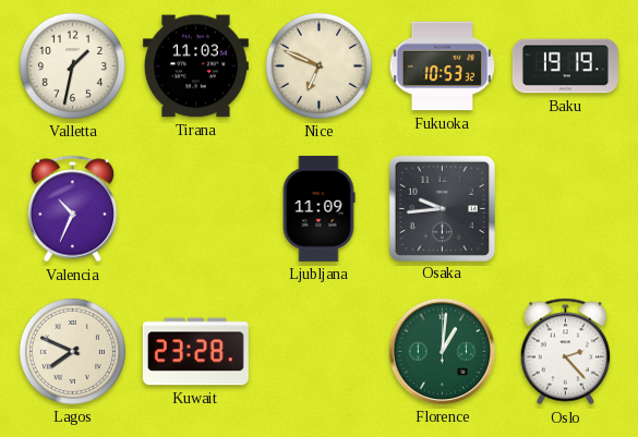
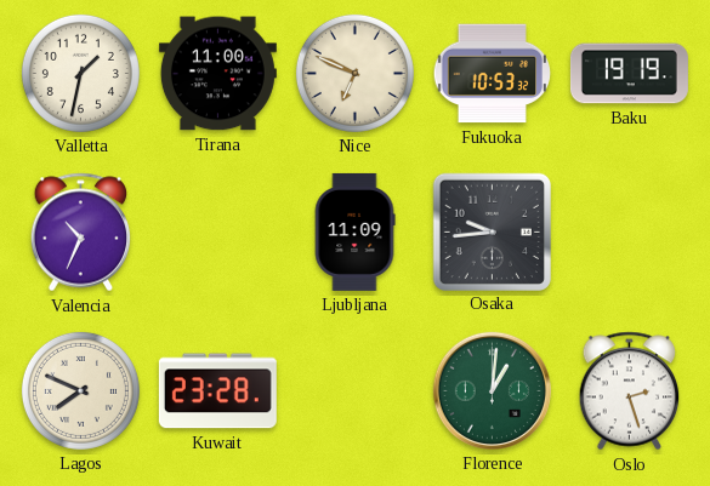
Tirana: 11:03 -> 11:00
Oslo: 2:23 -> 2:27
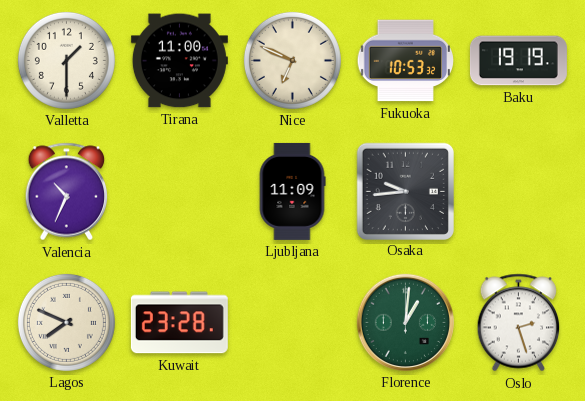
Valletta: 1:32 -> 1:30
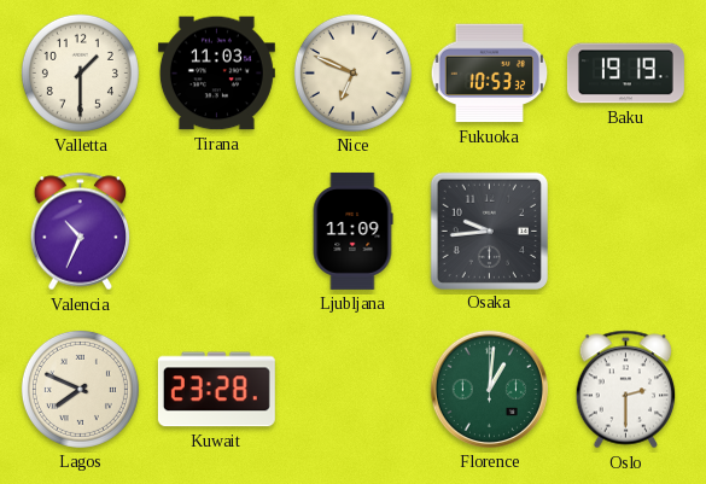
Tirana: 11:00 -> 11:03
Oslo: 2:27 -> 2:30
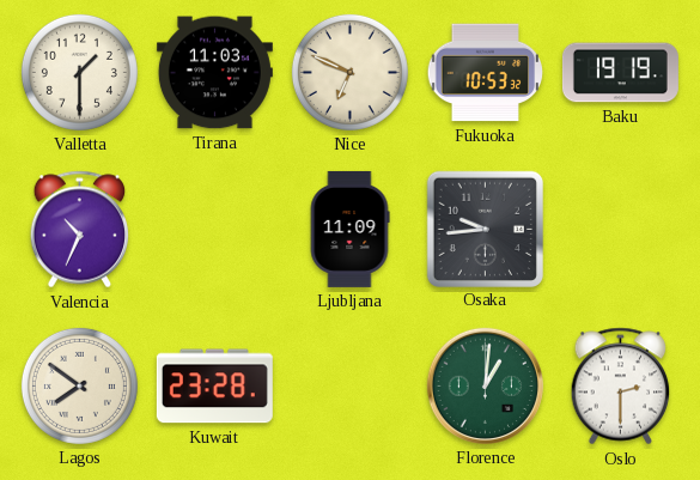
Lagos: 7:49 -> 7:51
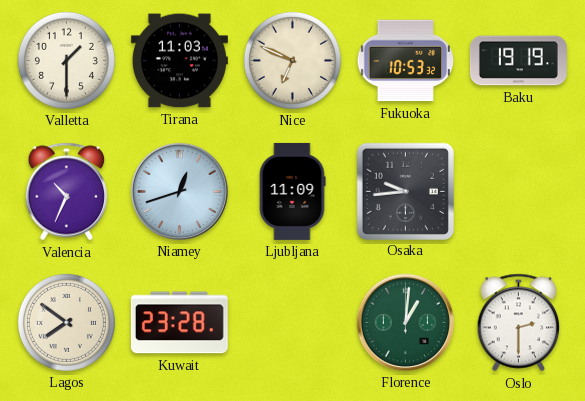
Niamey: none -> 12:42
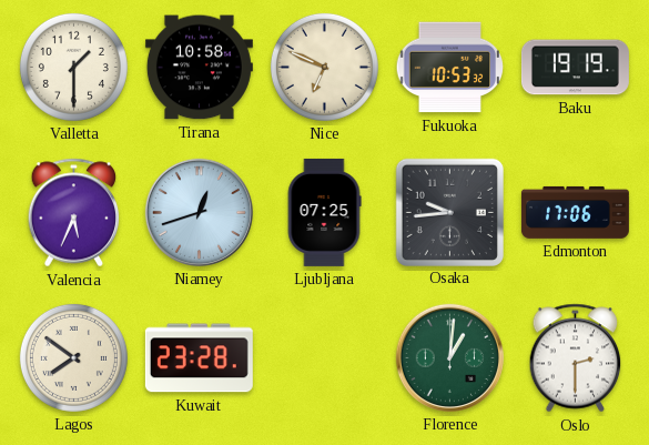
Tirana: 11:03 -> 10:58
Valencia: 10:34 -> 5:34
Ljubljana: 11:09 -> 07:25
Edmonton: none -> 17:06
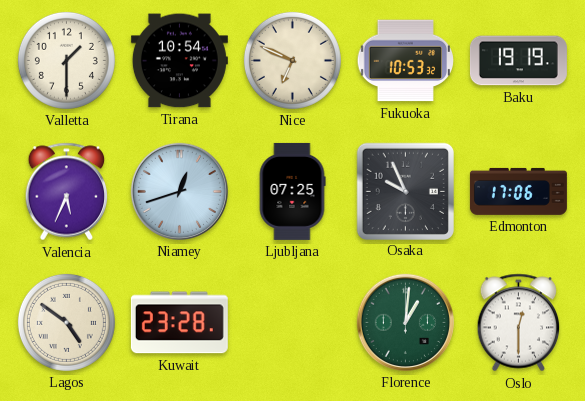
Tirana: 10:58 -> 10:54
Osaka: 9:44 -> 9:56
Lagos: 7:51 -> 4:51
Oslo: 2:30 -> 12:30
